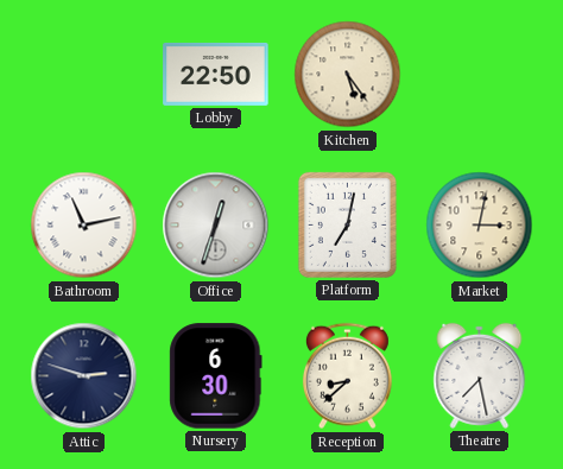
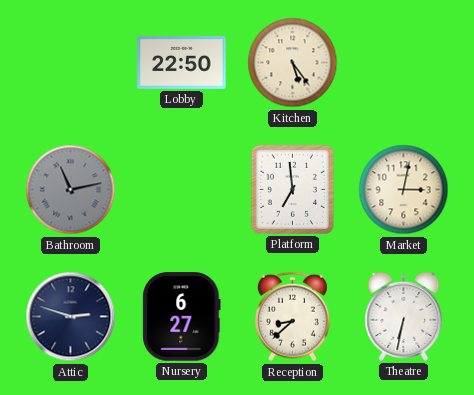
Bathroom dial: white -> grey
Office: 12:33 -> none
Platform: 7:02 -> 6:59
Nursery: 6:30 -> 6:27
Theatre: 7:28 -> 6:32
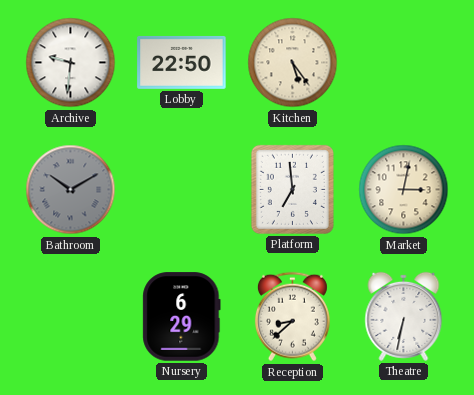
Archive: none -> 9:31
Bathroom: 11:13 -> 10:10
Attic: 2:48 -> none
Nursery: 6:27 -> 6:29
